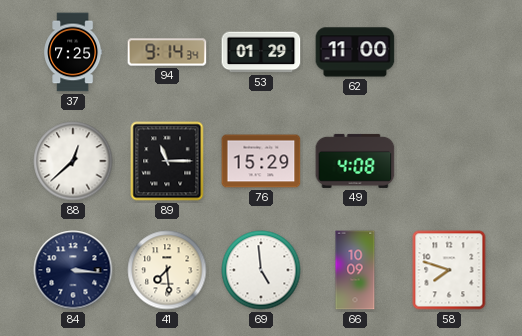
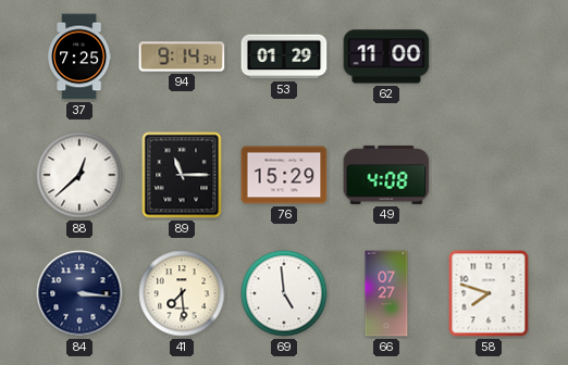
66: 10:09 -> 07:27
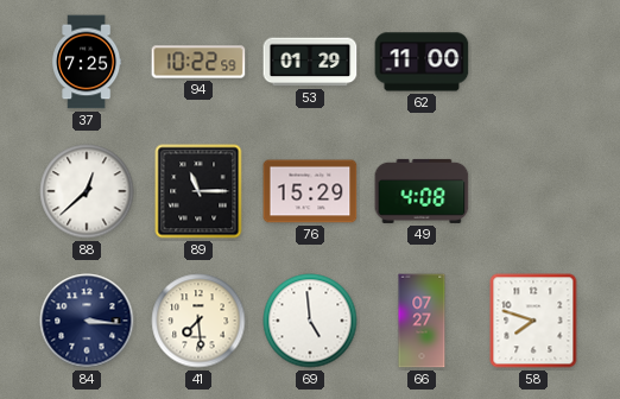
94: 9:14 -> 10:22
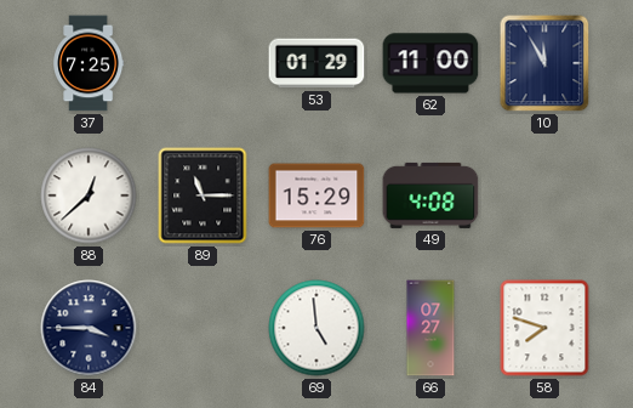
94: 10:22 -> none
10: none -> 11:55
84: 3:16 -> 3:45
41: 7:29 -> none
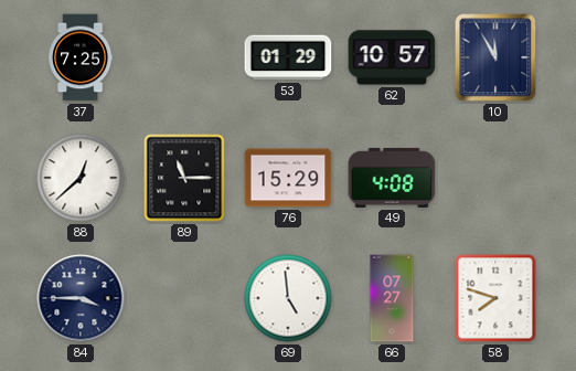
62: 11:00 -> 10:57
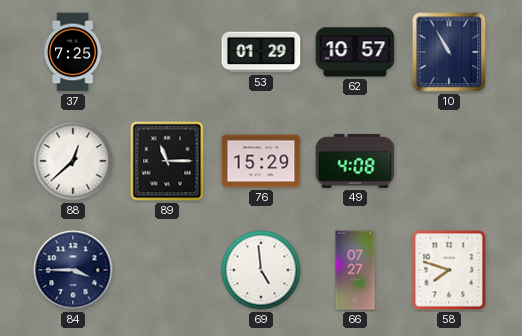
10: 11:55 -> 10:55
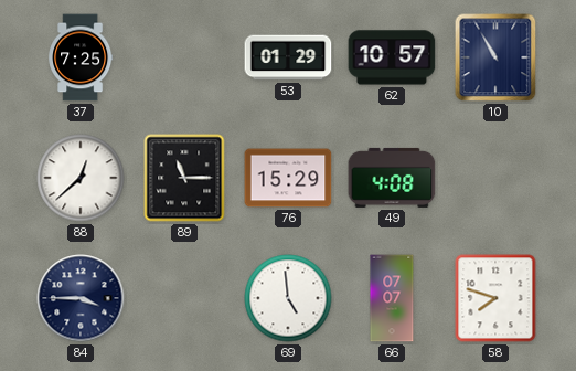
66: 07:27 -> 07:07
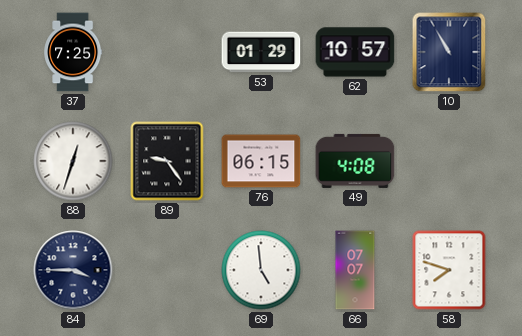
88: 12:38 -> 12:33
89: 11:15 -> 9:24
76: 15:29 -> 06:15
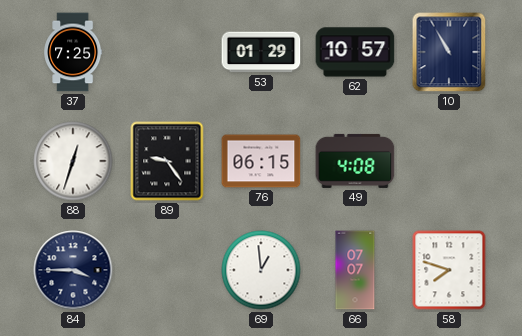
69: 4:59 -> 12:59
